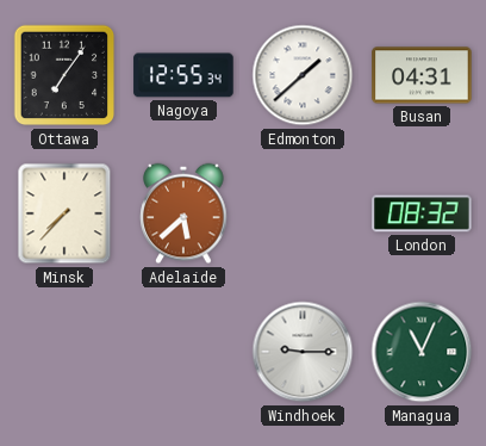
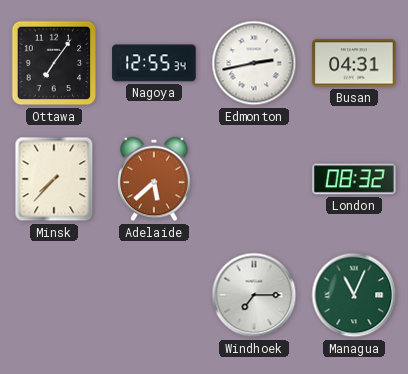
Edmonton: 1:38 -> 2:43
Windhoek: 9:15 -> 7:15
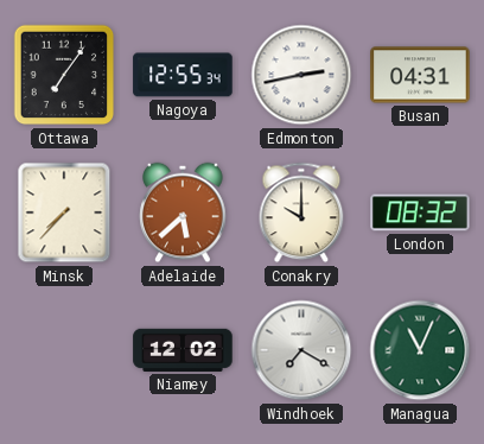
Conakry: none -> 10:00
Niamey: none -> 12:02
Windhoek: 7:15 -> 7:20
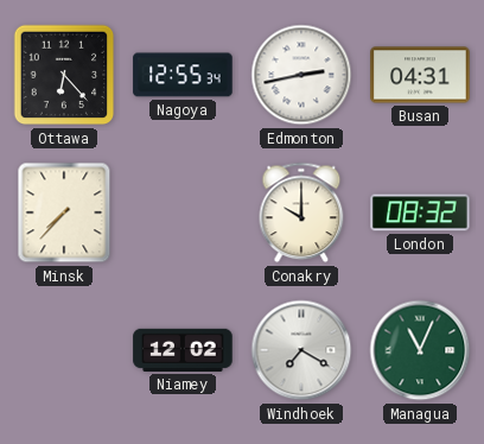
Ottawa: 7:06 -> 6:23
Adelaide: 5:38 -> none
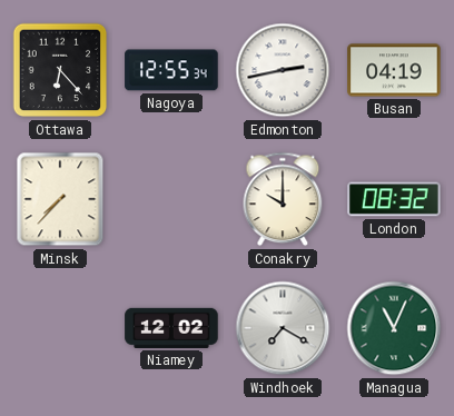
Busan: 04:31 -> 04:19
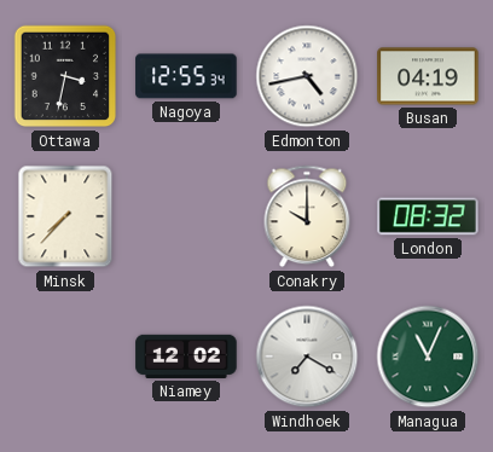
Ottawa: 6:23 -> 3:32
Edmonton: 2:43 -> 4:43
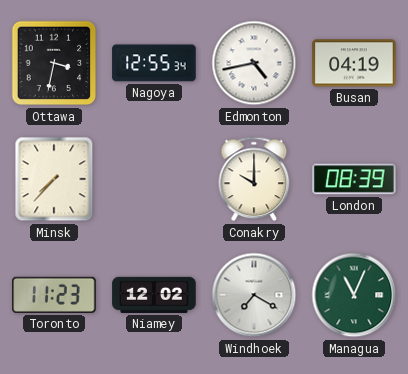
London: 08:32 -> 08:39
Toronto: none -> 11:23
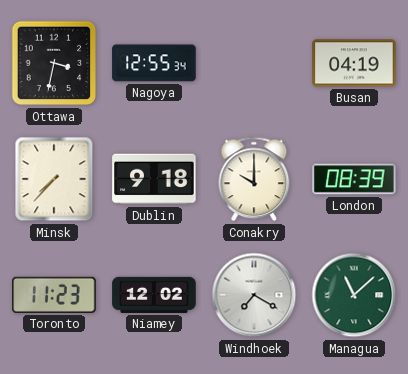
Edmonton: 4:43 -> none
Dublin: none -> 9:18
Managua: 11:04 -> 11:08
